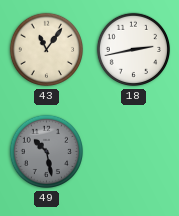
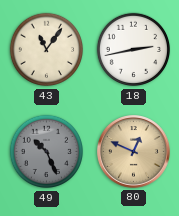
49: 10:28 -> 10:26
80: none -> 12:49
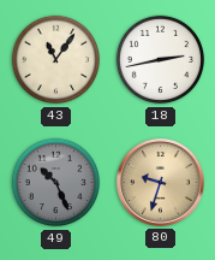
80: 12:49 -> 9:33
